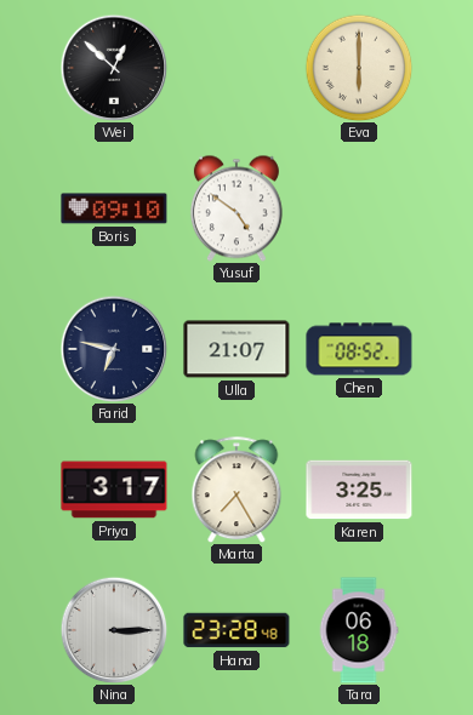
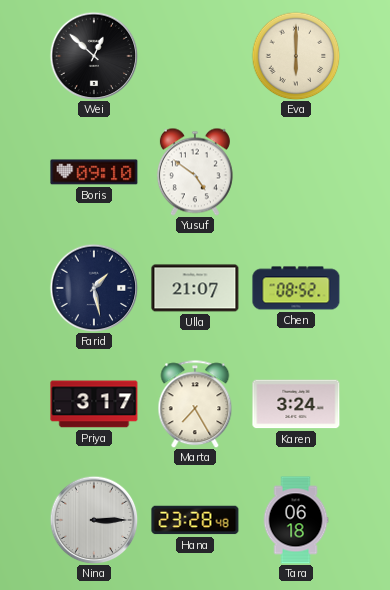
Farid: 6:47 -> 1:28
Karen: 3:25 -> 3:24
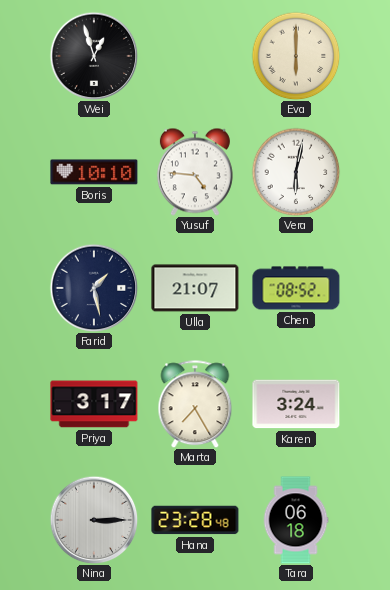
Wei: 12:52 -> 12:57
Boris: 09:10 -> 10:10
Yusuf: 4:51 -> 4:46
Vera: none -> 6:02
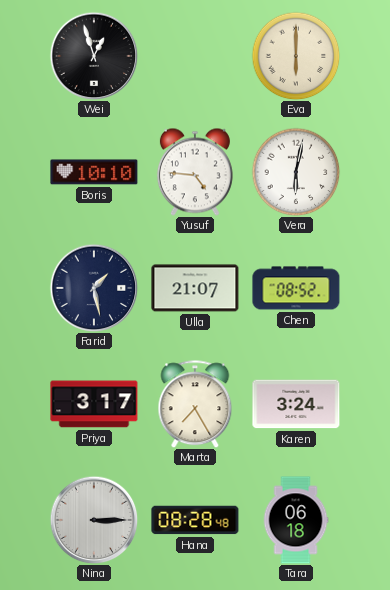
Hana: 23:28 -> 08:28
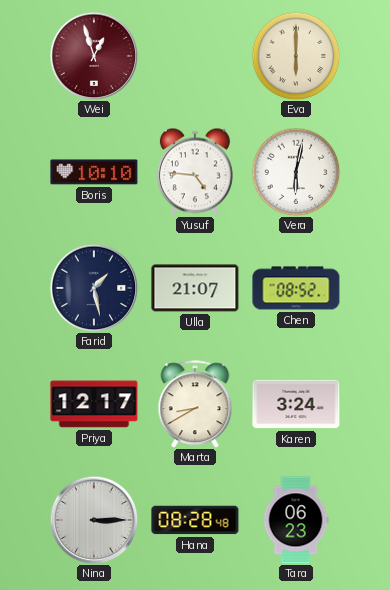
Wei dial: black -> burgundy
Priya: 3:17 -> 12:17
Marta: 7:25 -> 8:40
Tara: 06:18 -> 06:23
